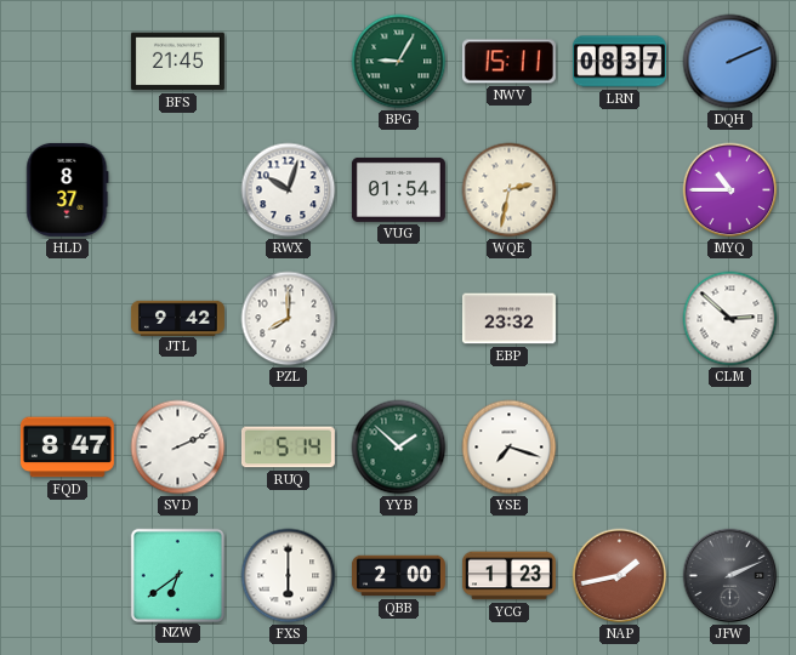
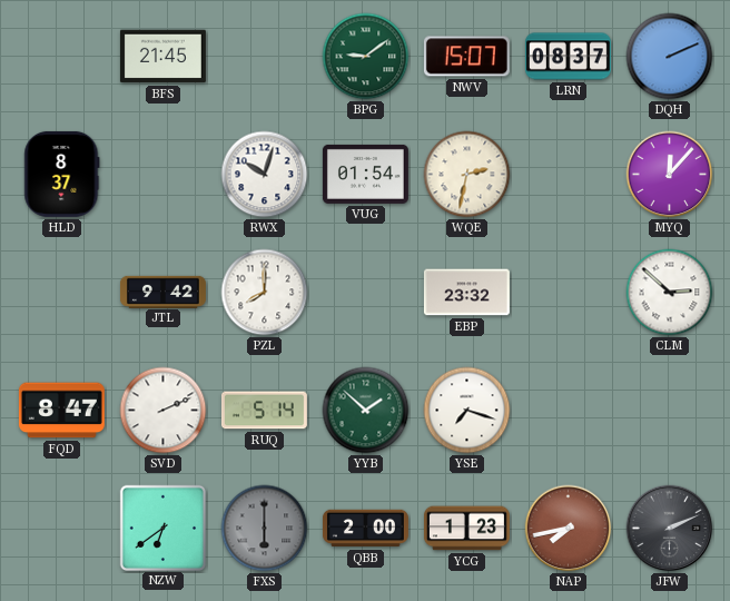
BPG: 9:05 -> 9:09
NWV: 15:11 -> 15:07
MYQ: 10:45 -> 12:07
FXS dial: white -> grey
NAP: 1:43 -> 7:43
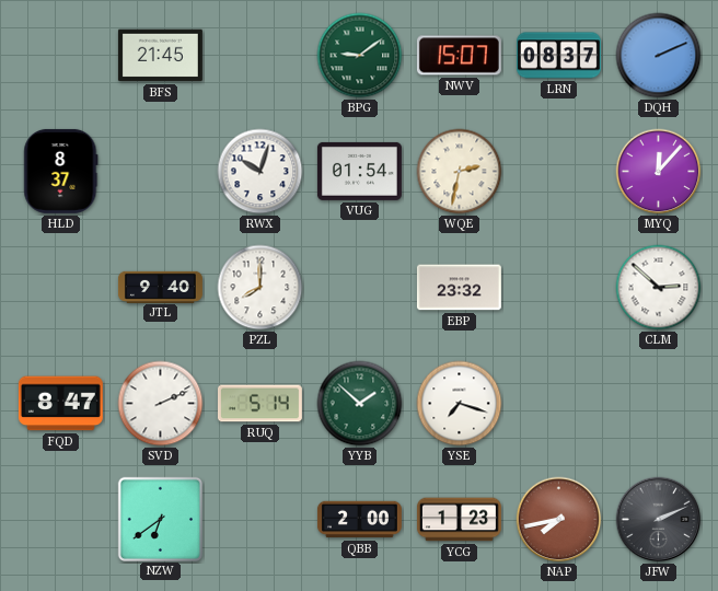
JTL: 9:42 -> 9:40
FXS: 6:00 -> none
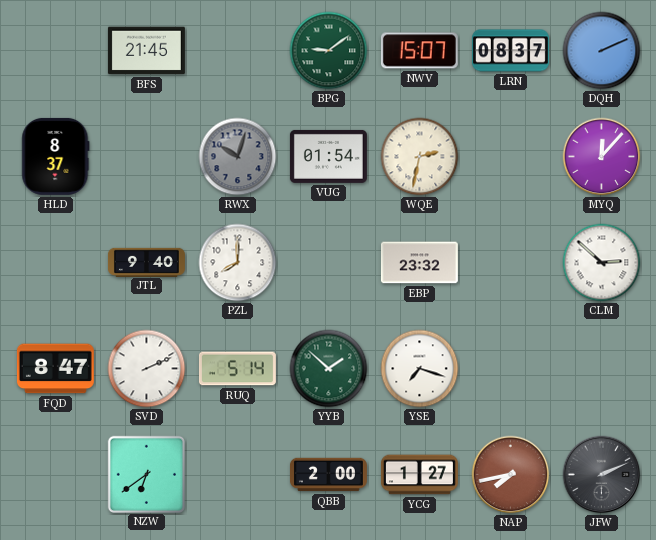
RWX dial: white -> grey
YCG: 1:23 -> 1:27
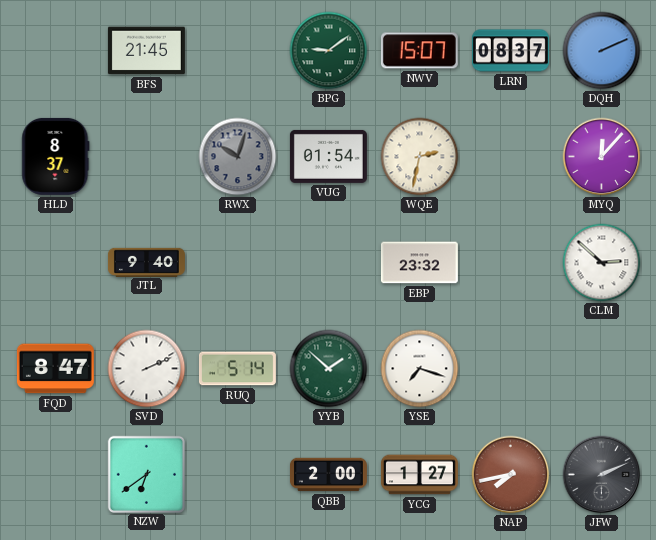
PZL: 8:00 -> none
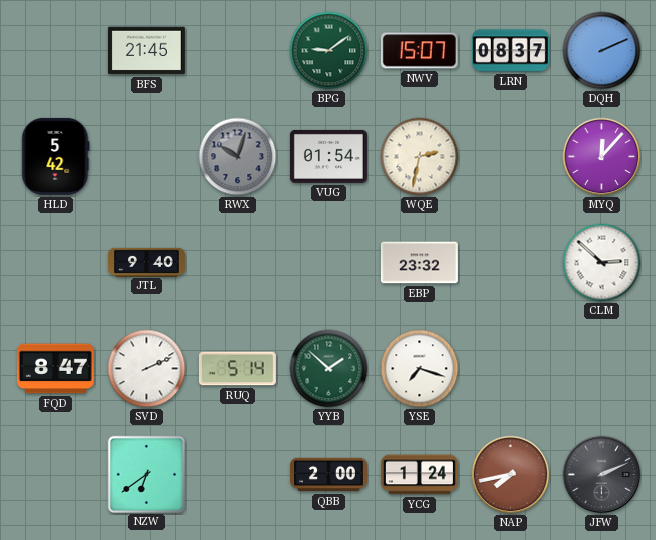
HLD: 8:37 -> 5:42
YCG: 1:27 -> 1:24
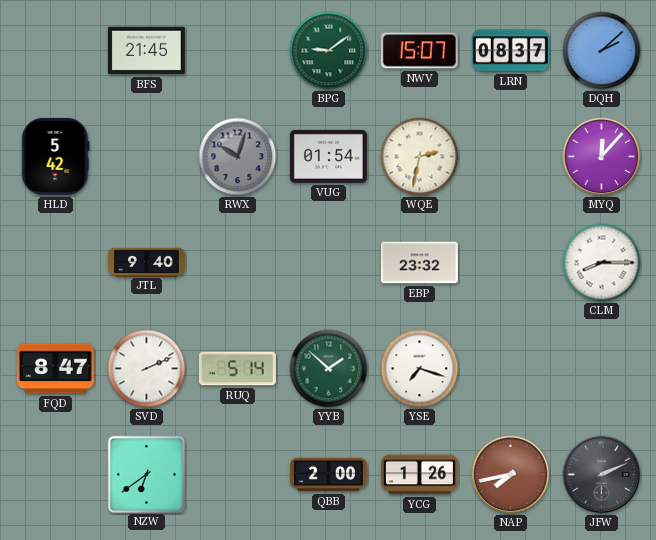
DQH: 2:11 -> 2:08
CLM: 2:52 -> 8:15
YCG: 1:24 -> 1:26
